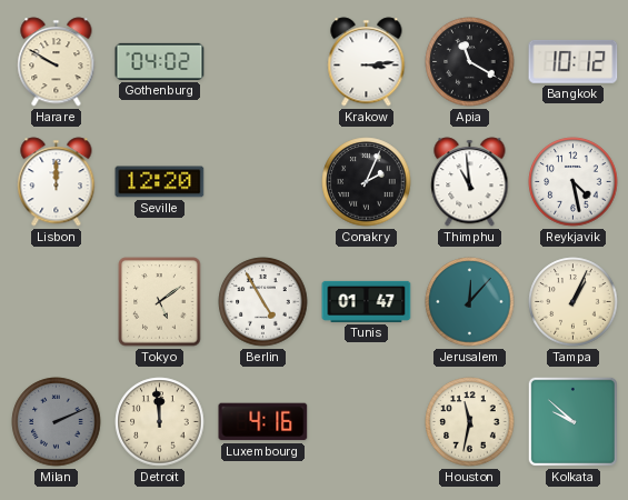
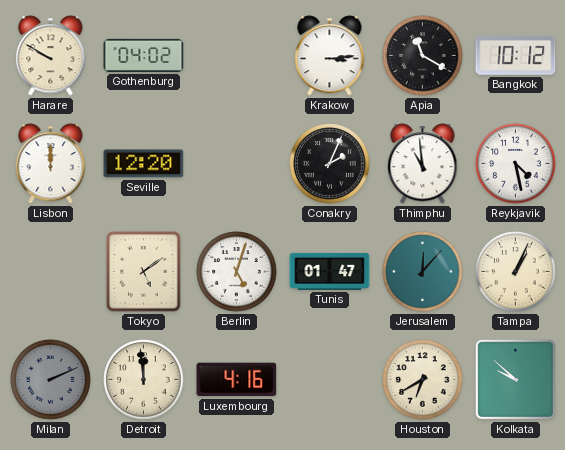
Berlin: 4:55 -> 5:03
Houston: 11:32 -> 6:40
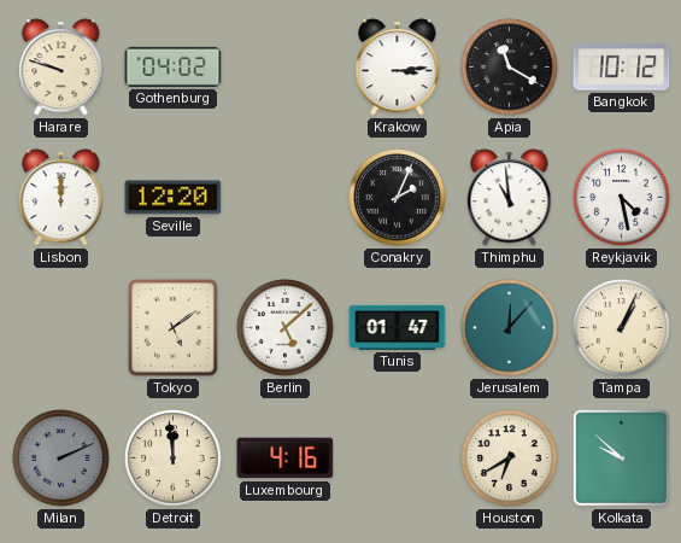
Harare: 9:50 -> 9:48
Berlin: 5:03 -> 5:08
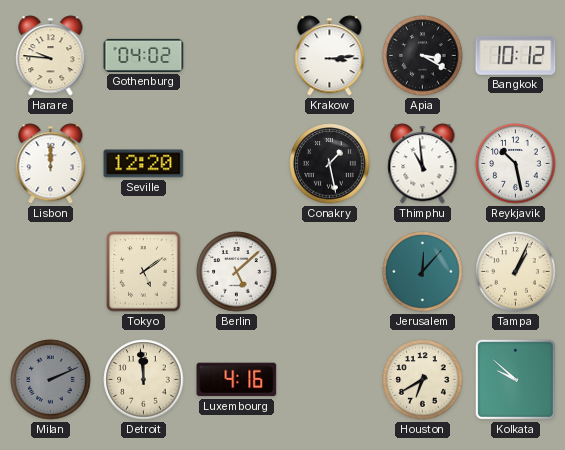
Harare: 9:48 -> 9:46
Apia: 11:20 -> 3:20
Conakry: 2:04 -> 1:28
Reykjavik: 4:28 -> 10:28
Tunis: 01:47 -> none
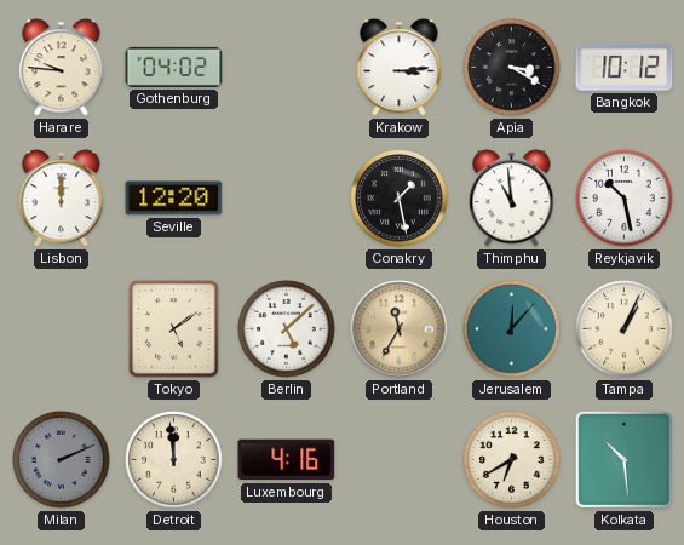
Portland: none -> 11:35
Kolkata: 9:52 -> 10:29
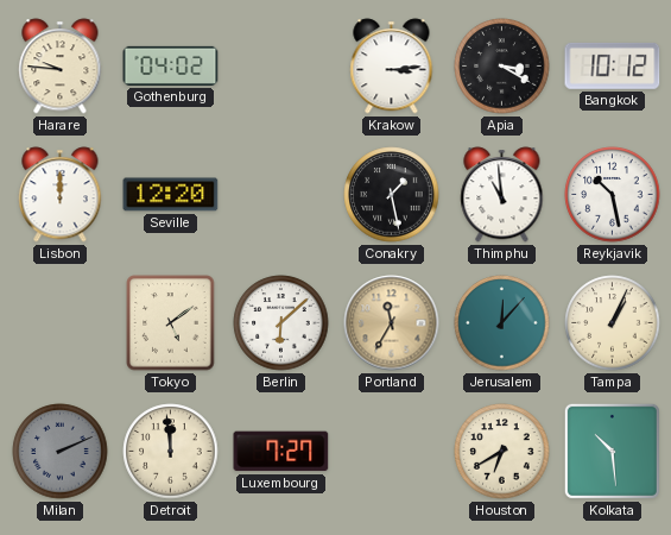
Berlin: 5:08 -> 6:08
Luxembourg: 4:16 -> 7:27
